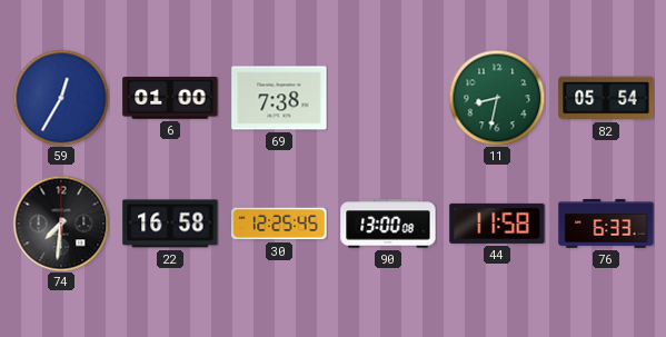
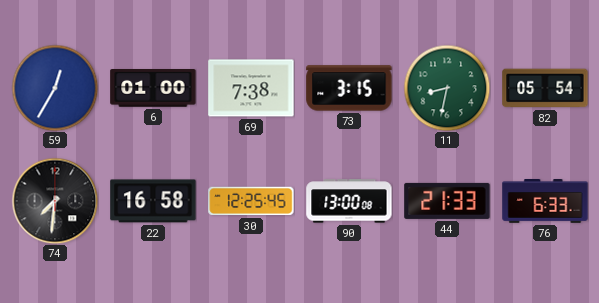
73: none -> 3:15
44: 11:58 -> 21:33
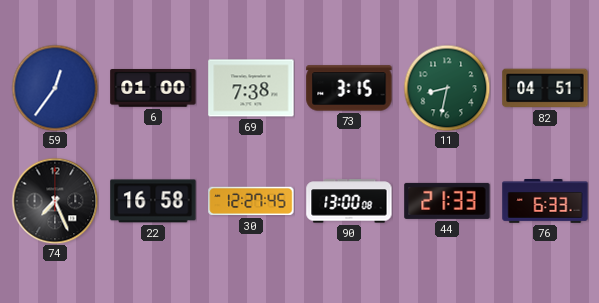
59: 12:35 -> 12:36
82: 05:54 -> 04:51
74: 7:31 -> 7:26
30: 12:25 -> 12:27
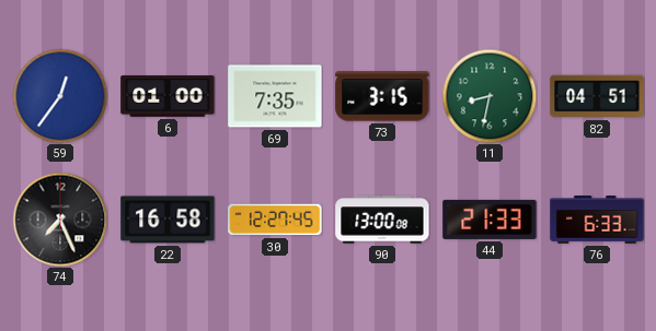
69: 7:38 -> 7:35
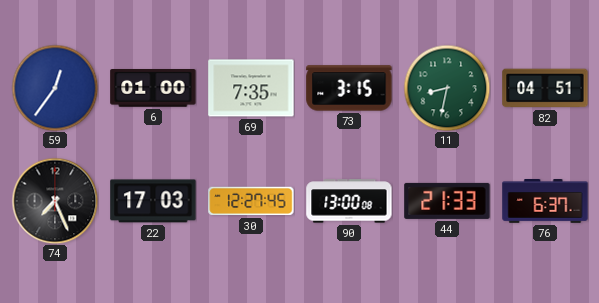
22: 16:58 -> 17:03
76: 6:33 -> 6:37
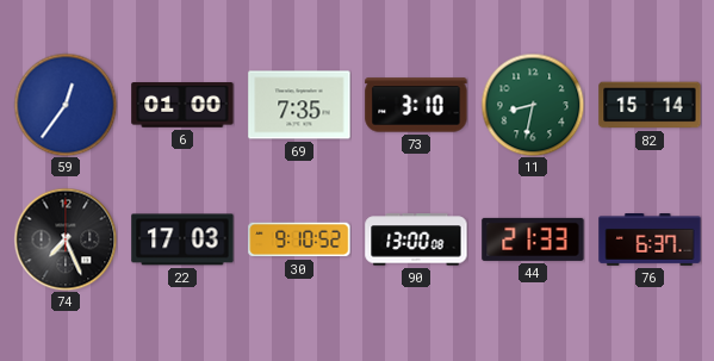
73: 3:15 -> 3:10
82: 04:51 -> 15:14
30: 12:27 -> 9:10
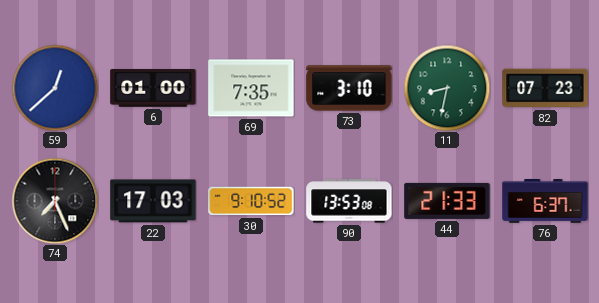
59: 12:36 -> 12:38
82: 15:14 -> 07:23
90: 13:00 -> 13:53
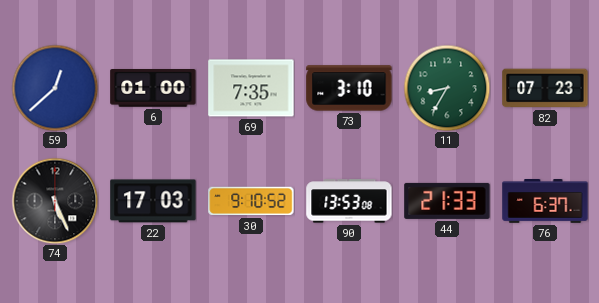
11: 8:32 -> 8:35
74: 7:26 -> 5:26
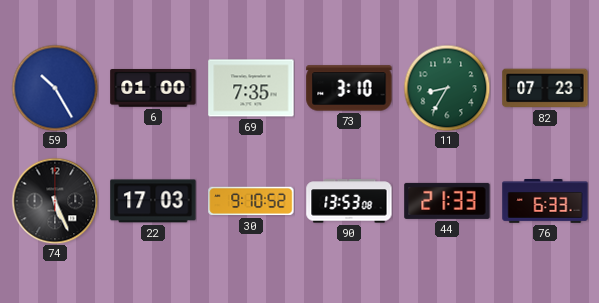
59: 12:38 -> 10:25
76: 6:37 -> 6:33
